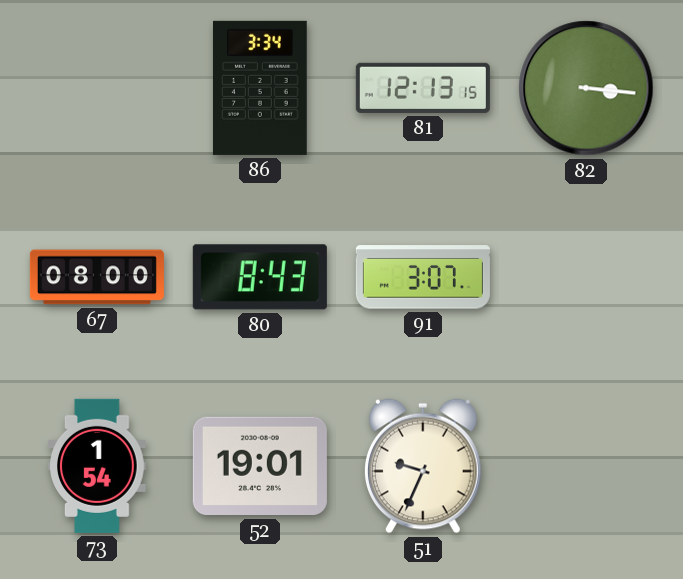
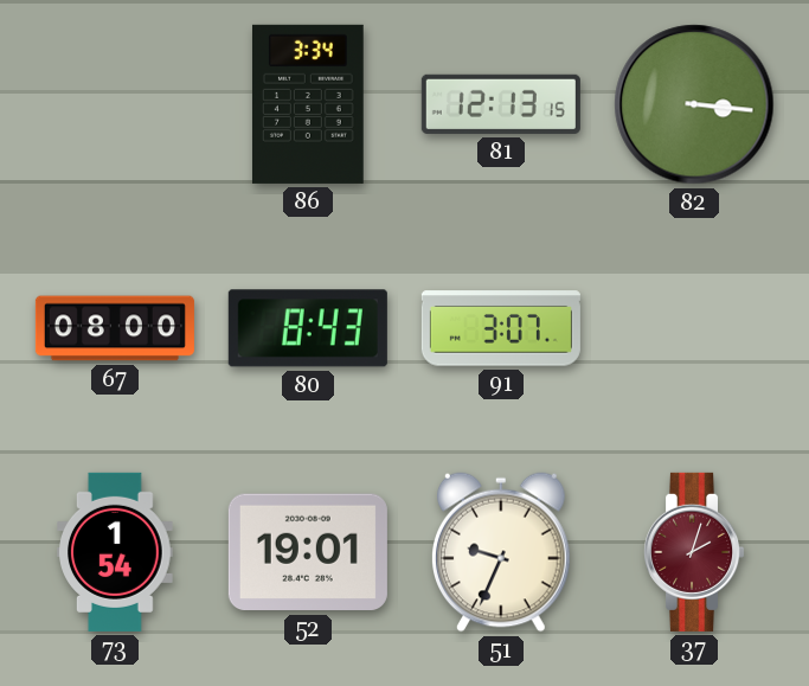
37: none -> 2:03
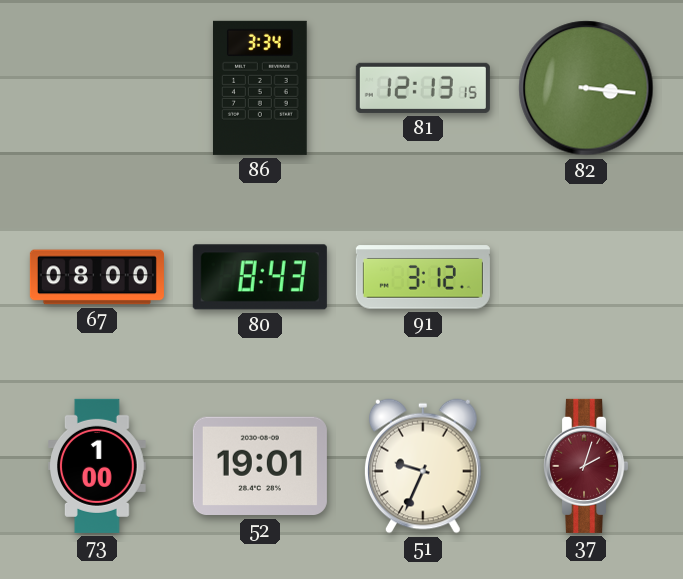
91: 3:07 -> 3:12
73: 1:54 -> 1:00
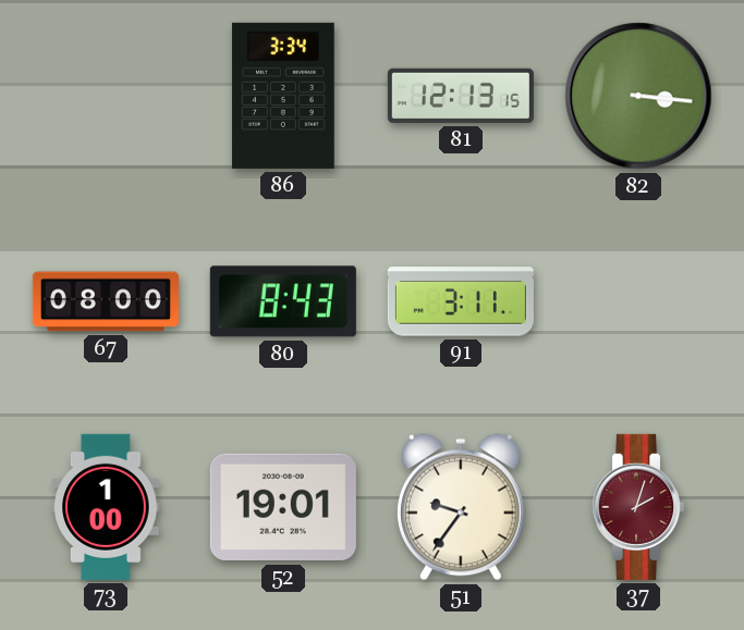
91: 3:12 -> 3:11
51: 9:34 -> 9:36
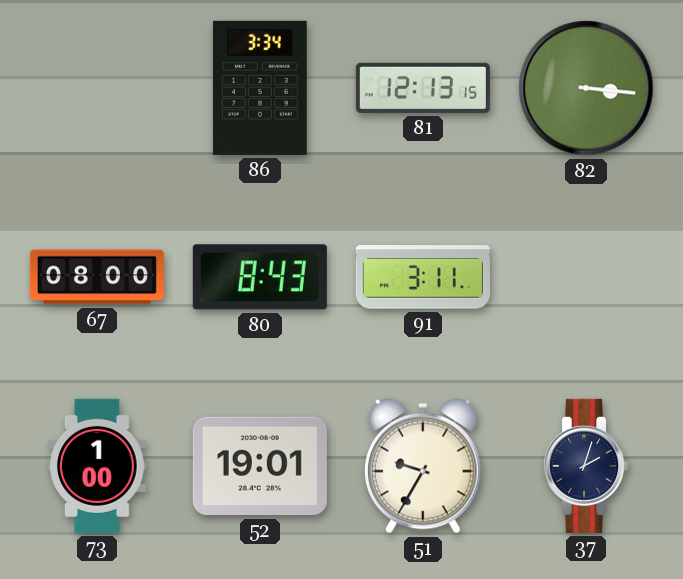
51: 9:36 -> 9:35
37 dial: burgundy -> navy
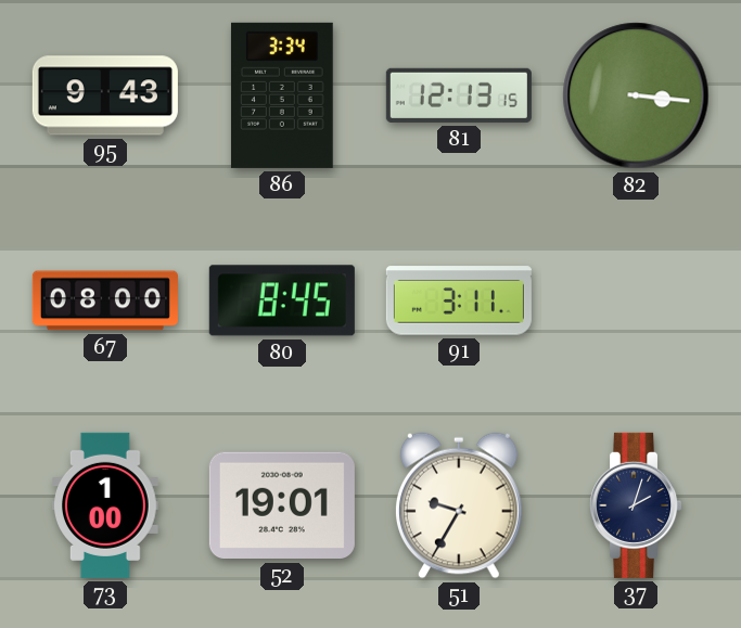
95: none -> 9:43
80: 8:43 -> 8:45
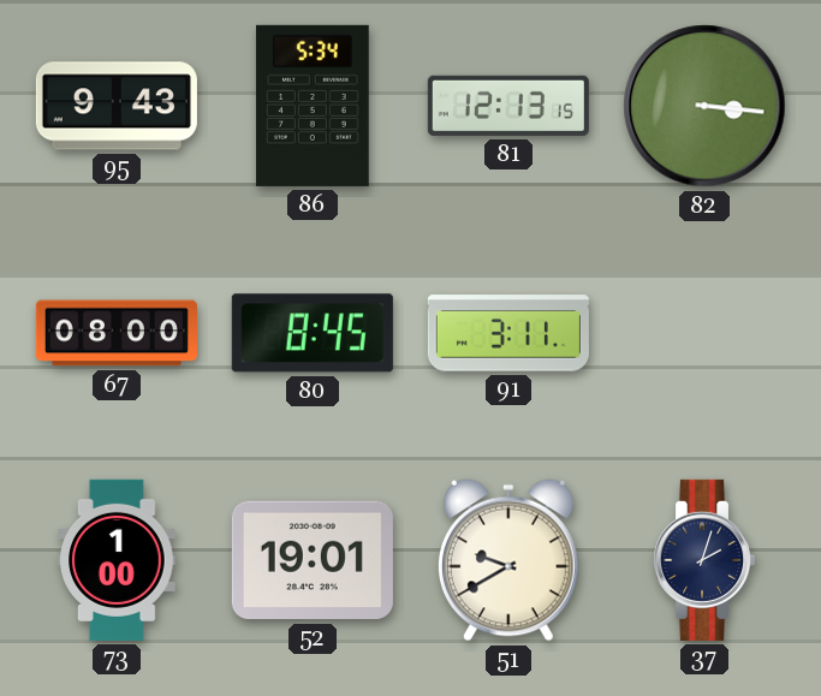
86: 3:34 -> 5:34
51: 9:35 -> 9:40
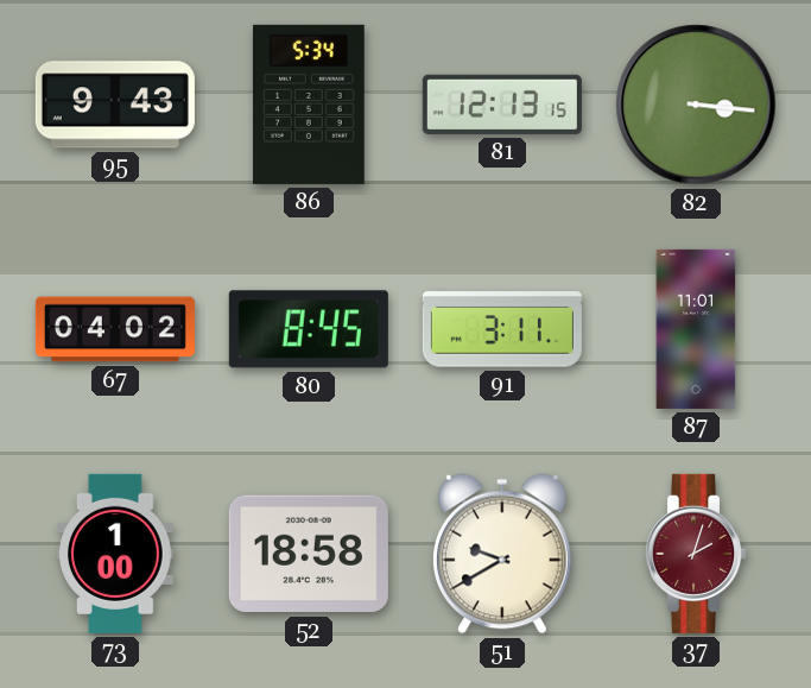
67: 08:00 -> 04:02
87: none -> 11:01
52: 19:01 -> 18:58
37 dial: navy -> burgundy
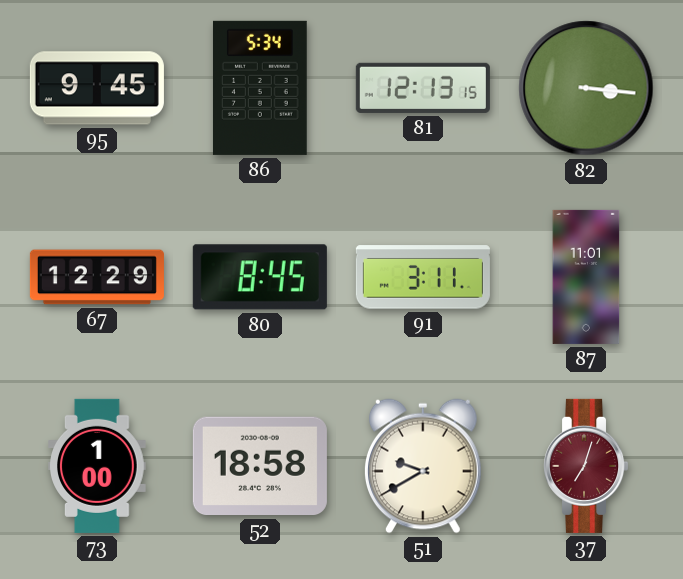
95: 9:43 -> 9:45
67: 04:02 -> 12:29
37: 2:03 -> 7:03
